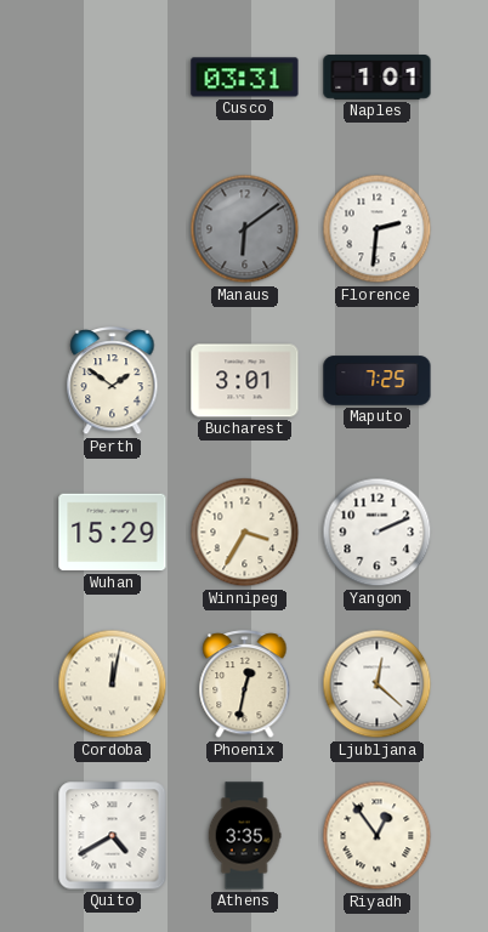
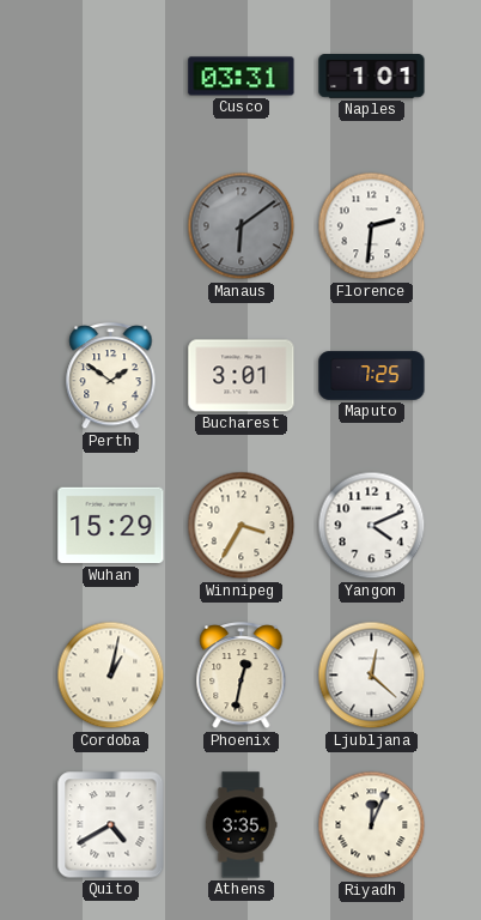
Yangon: 2:11 -> 4:11
Cordoba: 12:02 -> 1:02
Riyadh: 12:54 -> 12:04
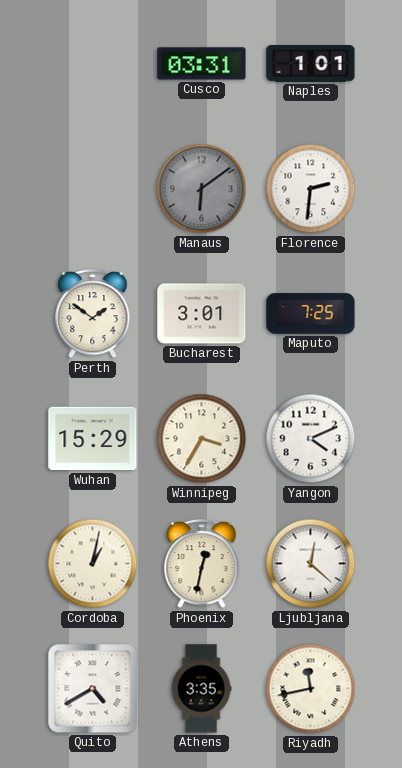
Riyadh: 12:04 -> 11:43
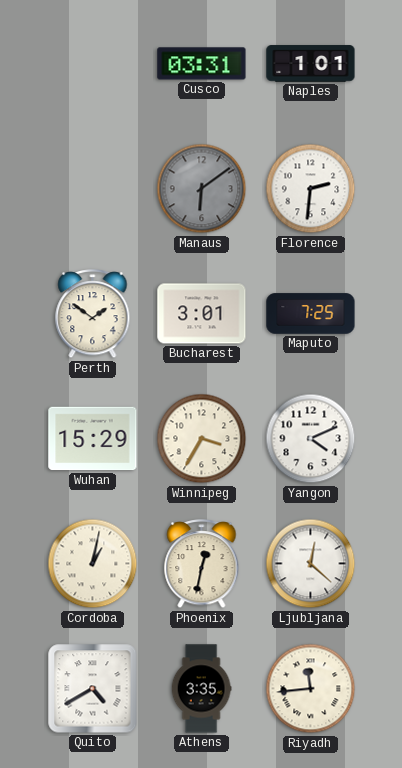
Riyadh: 11:43 -> 11:44
